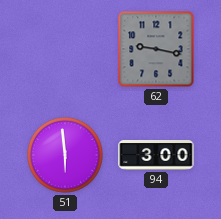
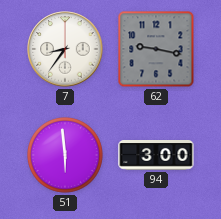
7: none -> 8:36
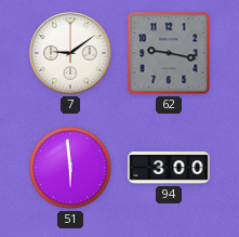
7: 8:36 -> 9:09
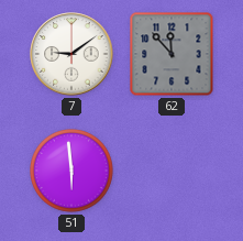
62: 9:17 -> 11:53
94: 3:00 -> none
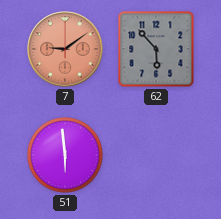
7 dial: white -> salmon
62: 11:53 -> 5:53
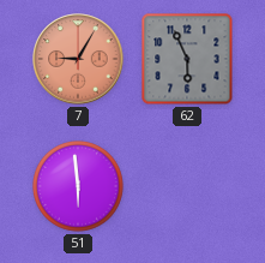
7: 9:09 -> 9:05
62: 5:53 -> 5:56
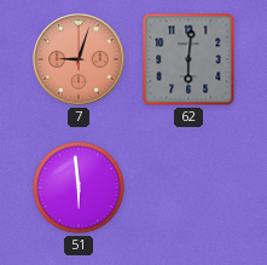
7: 9:05 -> 9:03
62: 5:56 -> 6:01
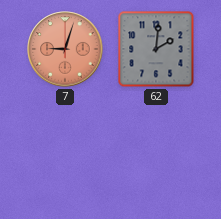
62: 6:01 -> 2:01
51: 5:59 -> none
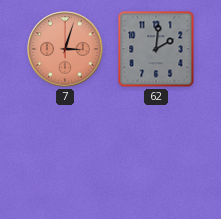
7: 9:03 -> 3:03
